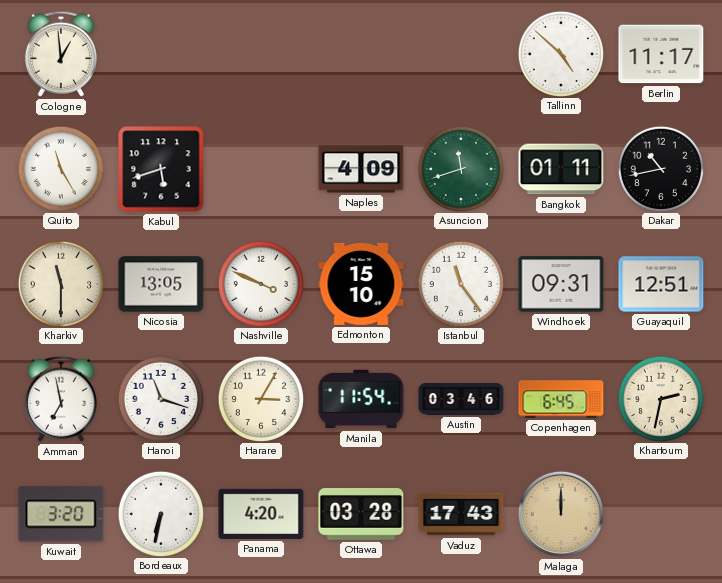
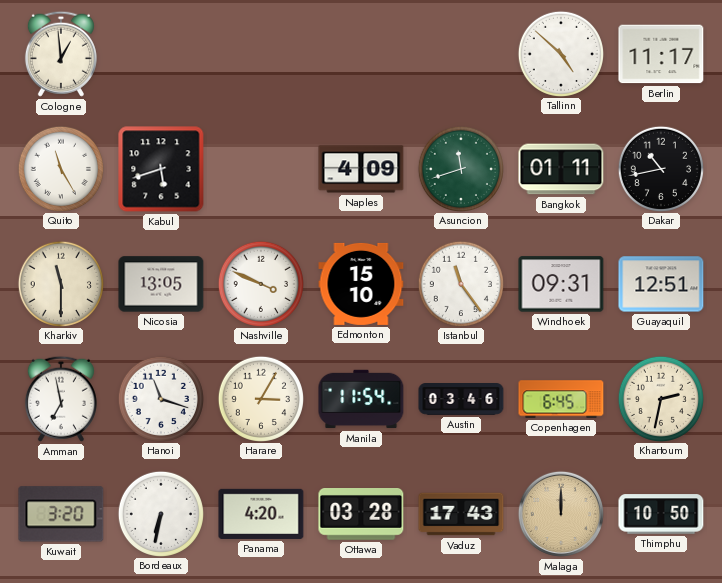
Thimphu: none -> 10:50
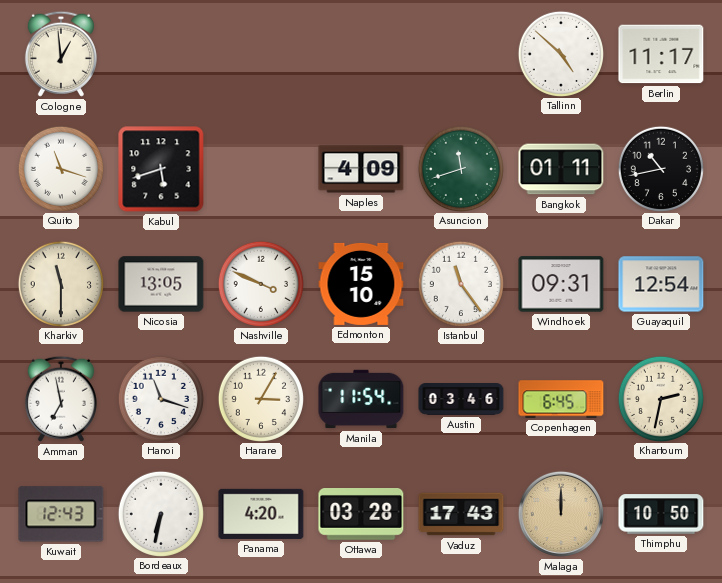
Quito: 11:25 -> 11:18
Guayaquil: 12:51 -> 12:54
Kuwait: 3:20 -> 12:43
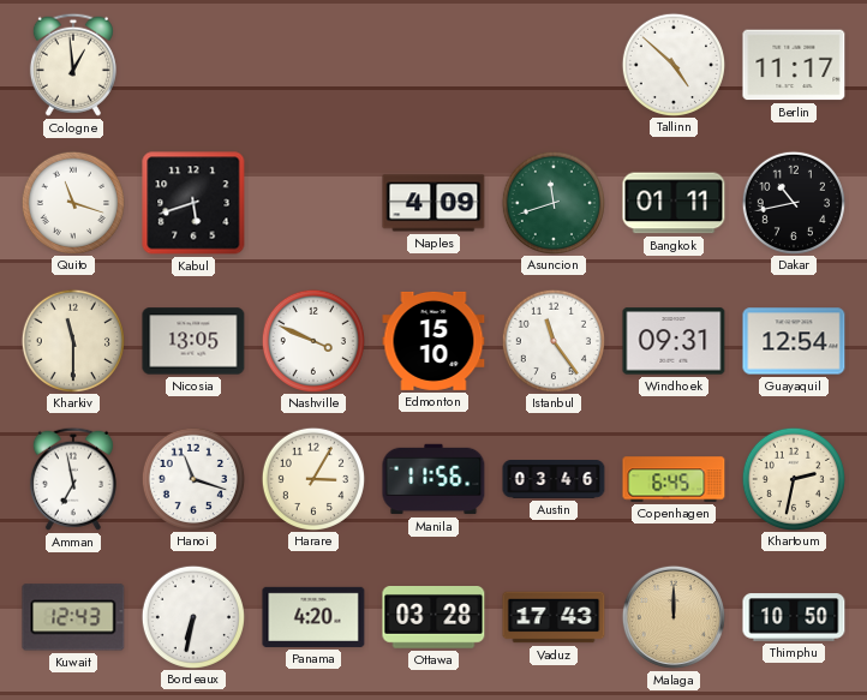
Manila: 11:54 -> 11:56
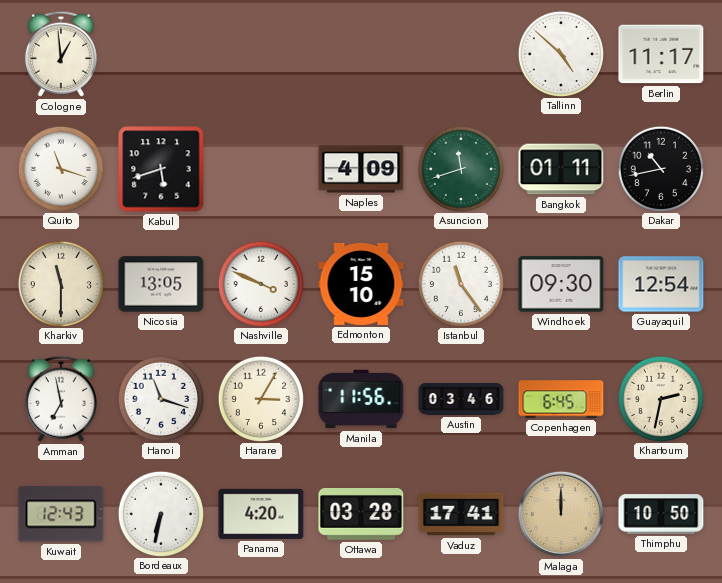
Windhoek: 09:31 -> 09:30
Vaduz: 17:43 -> 17:41
